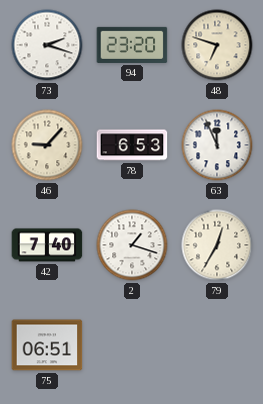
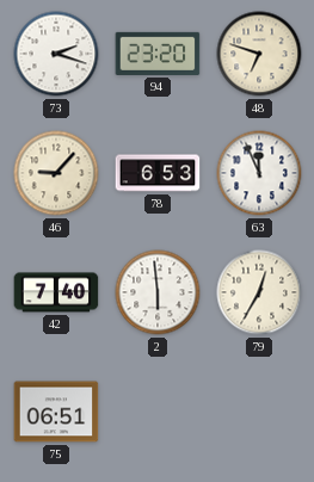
2: 1:18 -> 5:59
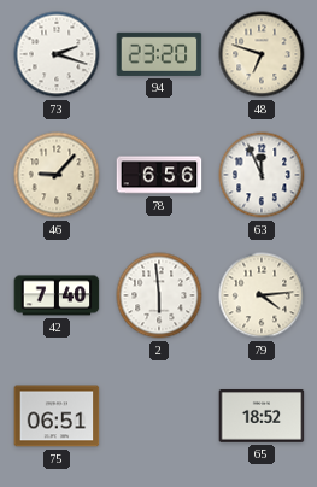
78: 6:53 -> 6:56
79: 12:35 -> 4:14
65: none -> 18:52
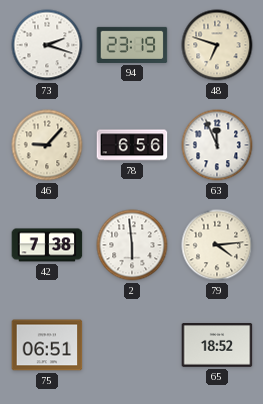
94: 23:20 -> 23:19
42: 7:40 -> 7:38
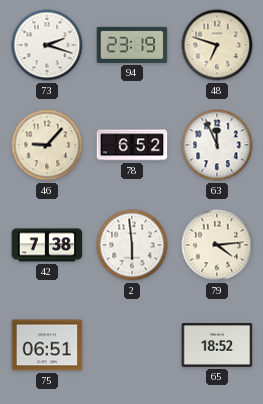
78: 6:56 -> 6:52
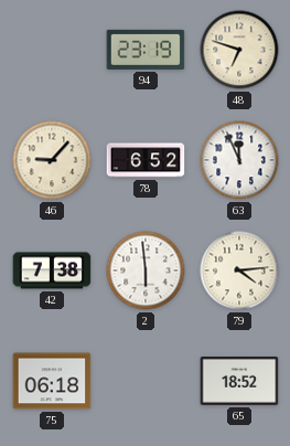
73: 2:18 -> none
75: 06:51 -> 06:18
